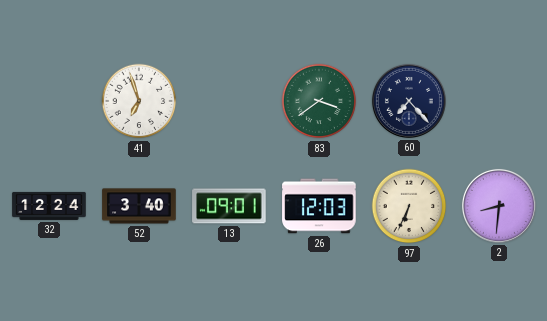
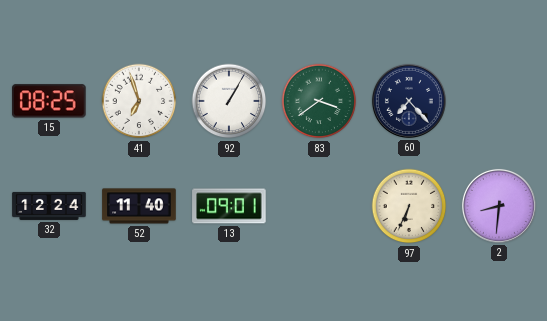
15: none -> 08:25
92: none -> 1:05
52: 3:40 -> 11:40
26: 12:03 -> none
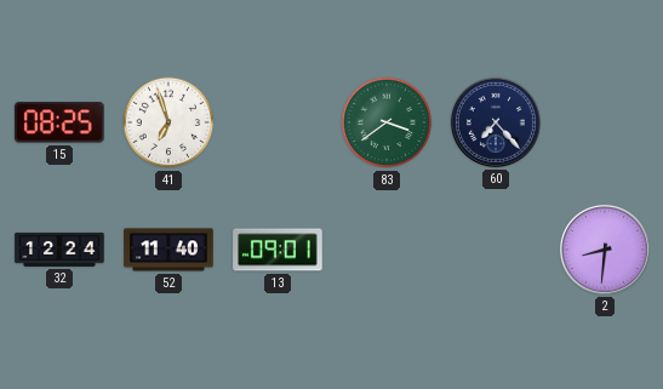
92: 1:05 -> none
97: 6:34 -> none
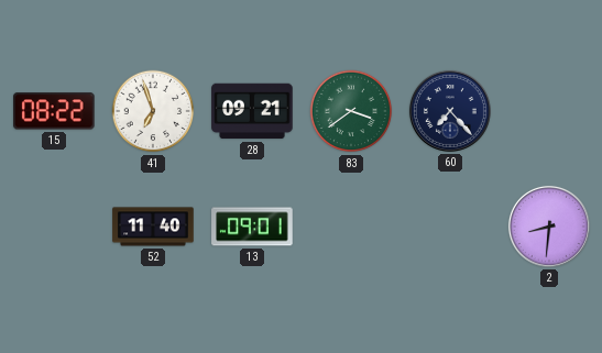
15: 08:25 -> 08:22
28: none -> 09:21
32: 12:24 -> none
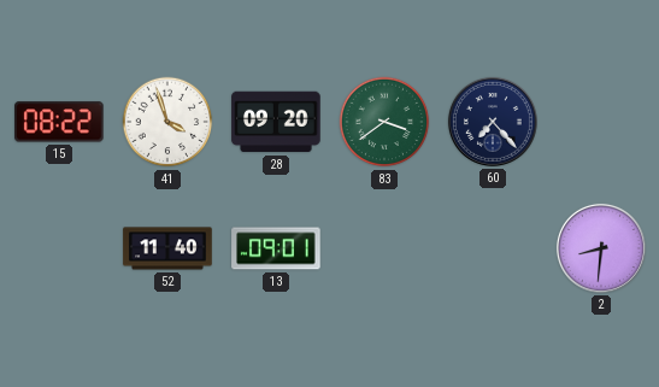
41: 6:57 -> 3:57
28: 09:21 -> 09:20
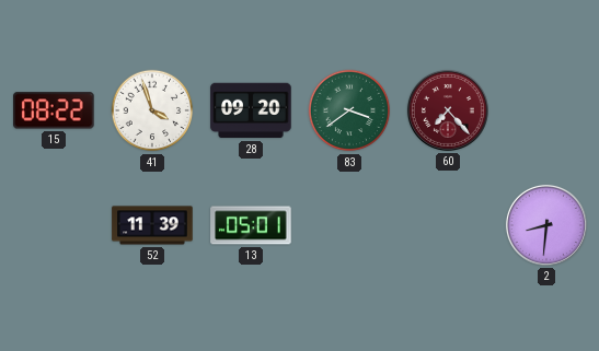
60 dial: navy -> burgundy
52: 11:40 -> 11:39
13: 09:01 -> 05:01
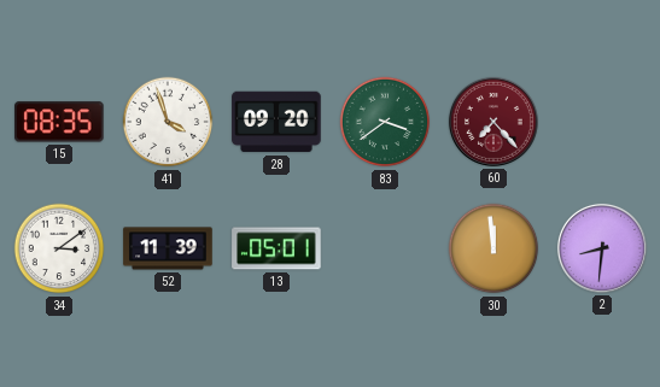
15: 08:22 -> 08:35
34: none -> 3:09
30: none -> 11:59
